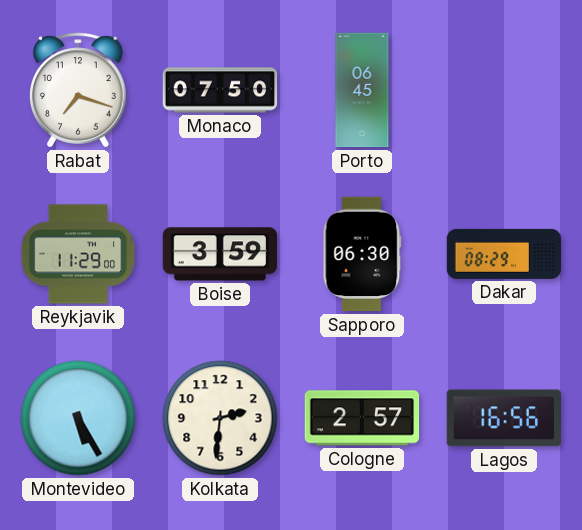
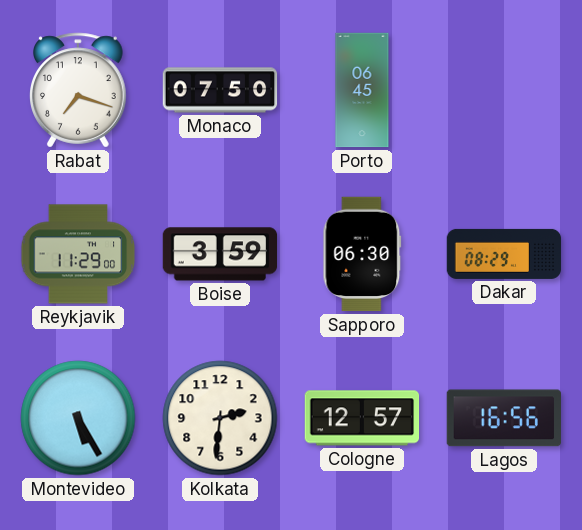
Cologne: 2:57 -> 12:57
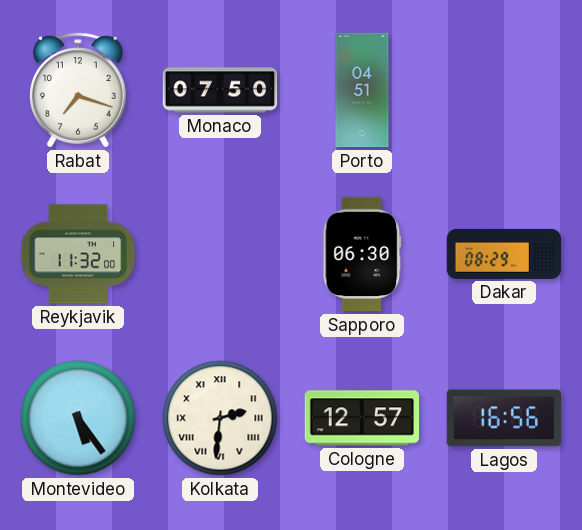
Porto: 06:45 -> 04:51
Reykjavik: 11:29 -> 11:32
Boise: 3:59 -> none
Montevideo: 5:25 -> 5:24
Kolkata numerals: Arabic -> Roman
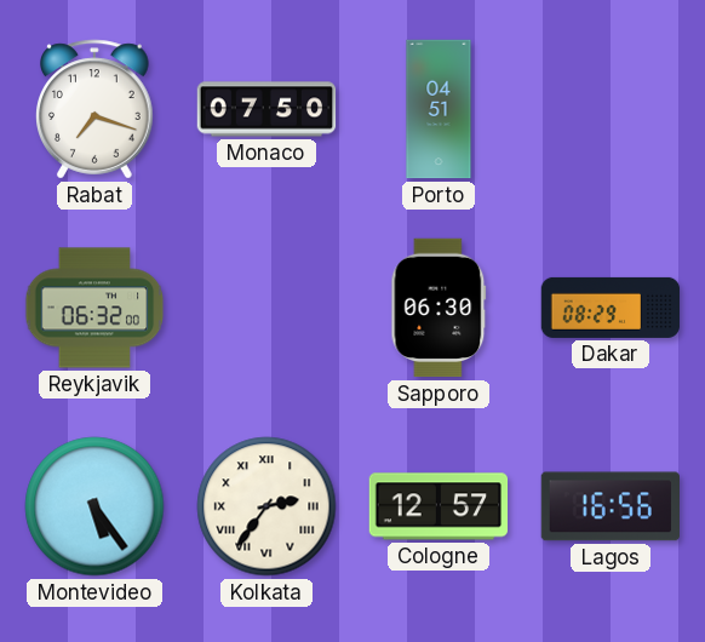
Reykjavik: 11:32 -> 06:32
Kolkata: 2:31 -> 2:36
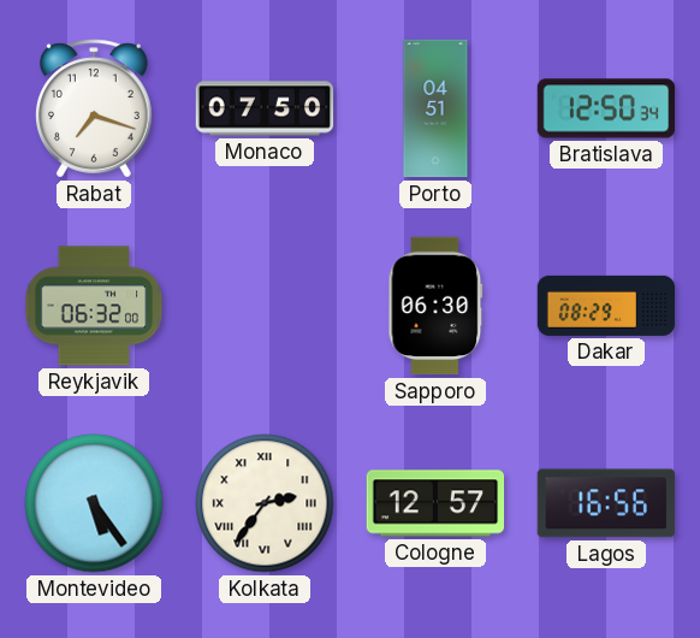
Bratislava: none -> 12:50
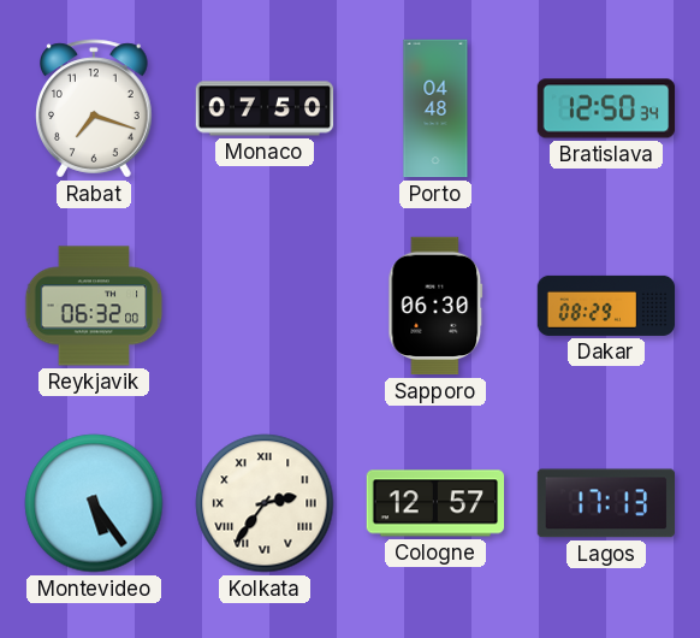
Porto: 04:51 -> 04:48
Lagos: 16:56 -> 17:13
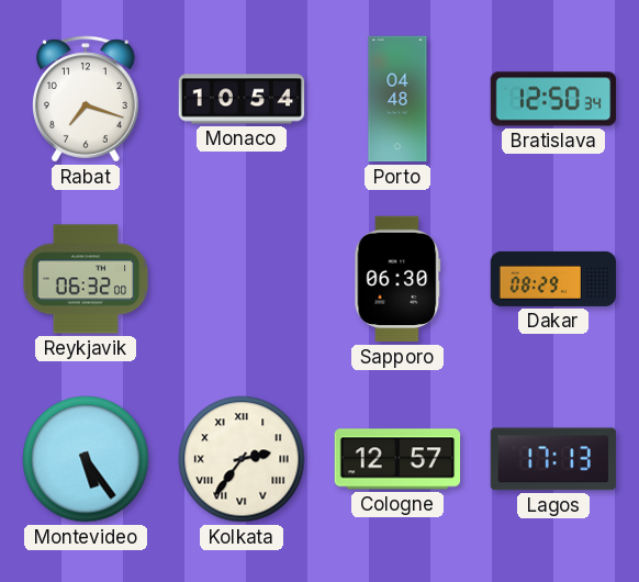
Monaco: 07:50 -> 10:54
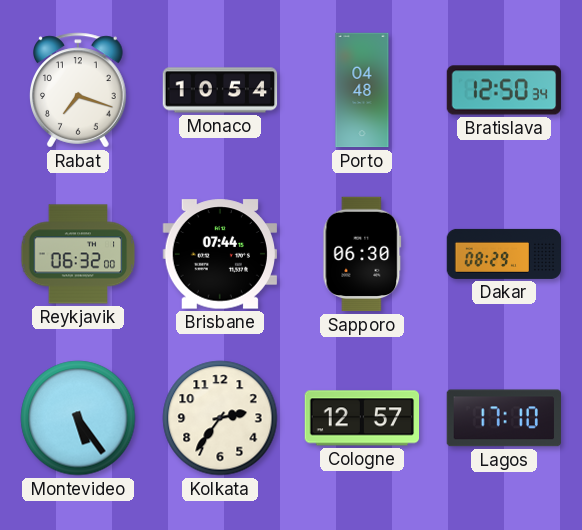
Brisbane: none -> 07:44
Kolkata numerals: Roman -> Arabic
Lagos: 17:13 -> 17:10
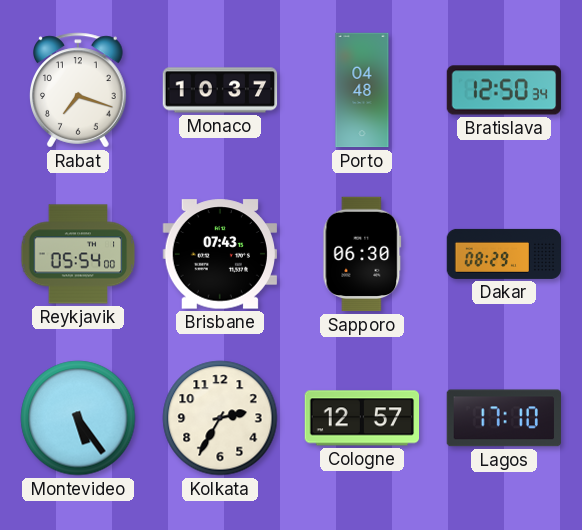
Monaco: 10:54 -> 10:37
Reykjavik: 06:32 -> 05:54
Brisbane: 07:44 -> 07:43
Kolkata: 2:36 -> 2:35
